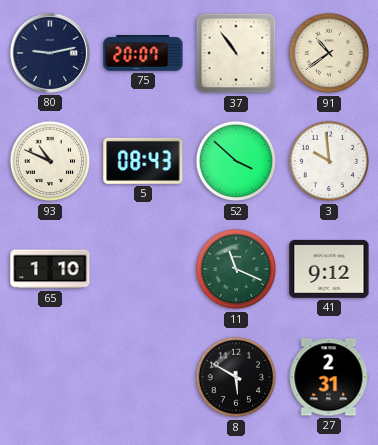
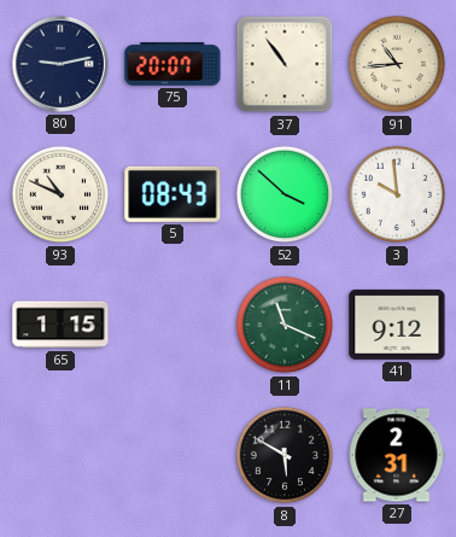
91: 10:39 -> 10:44
65: 1:10 -> 1:15
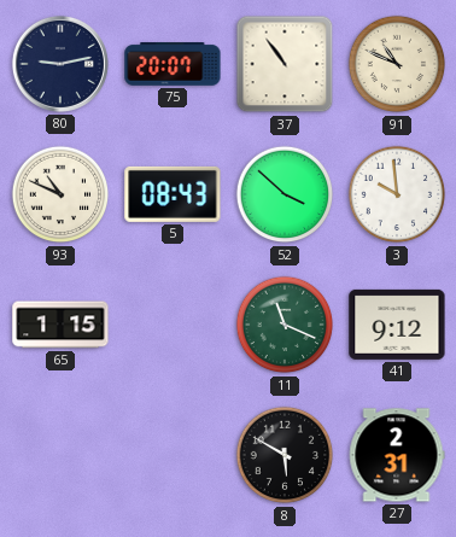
91: 10:44 -> 10:49
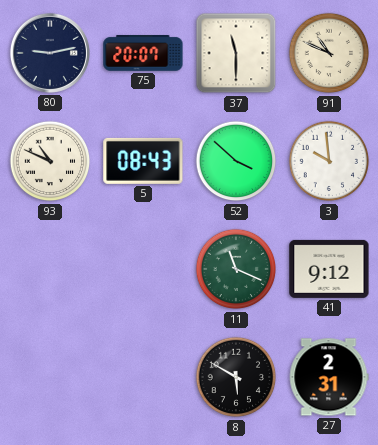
37: 10:54 -> 11:30
65: 1:15 -> none
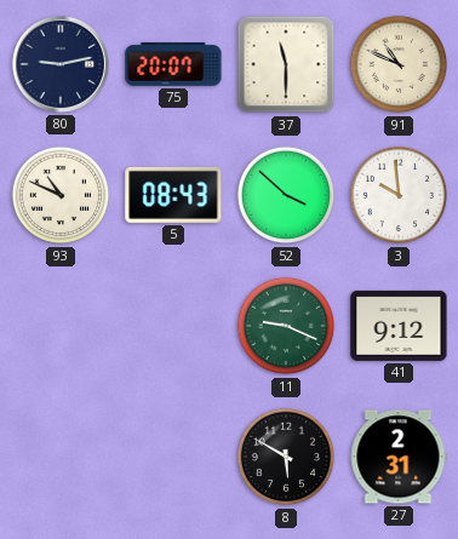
11: 11:19 -> 9:19
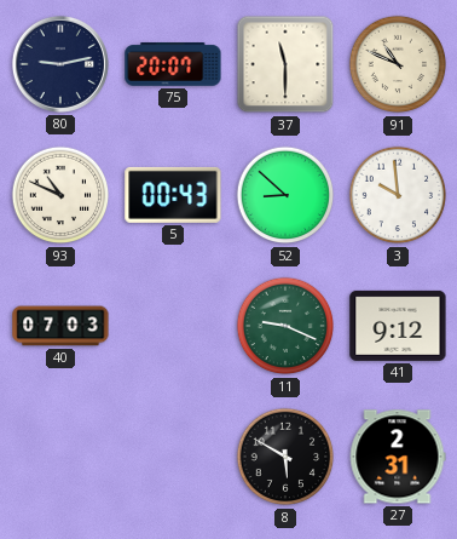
5: 08:43 -> 00:43
52: 3:52 -> 8:52
40: none -> 07:03
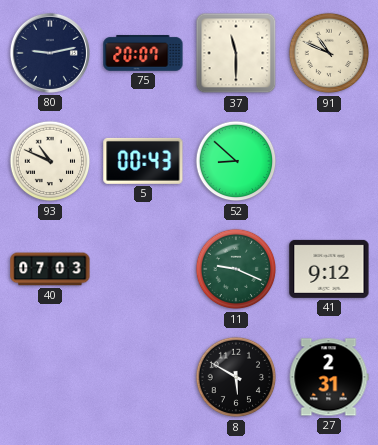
3: 9:59 -> none
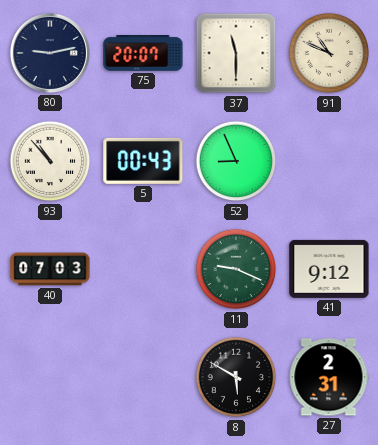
93: 10:49 -> 10:53
52: 8:52 -> 8:56
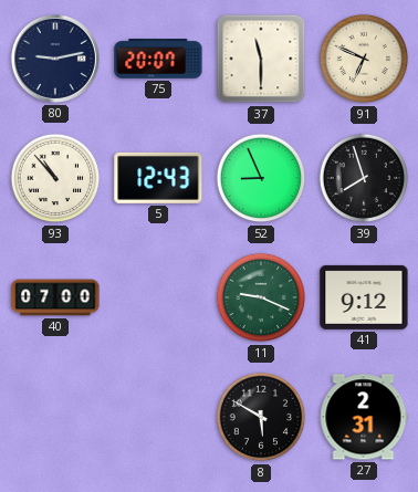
91: 10:49 -> 6:49
5: 00:43 -> 12:43
39: none -> 7:57
40: 07:03 -> 07:00
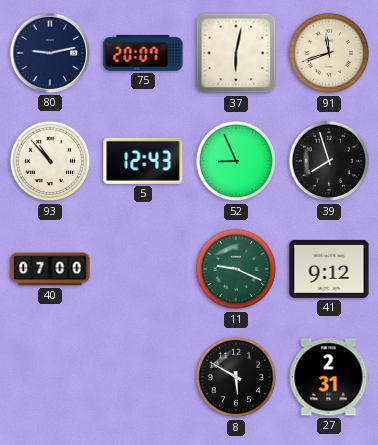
37: 11:30 -> 6:02
91: 6:49 -> 11:42
